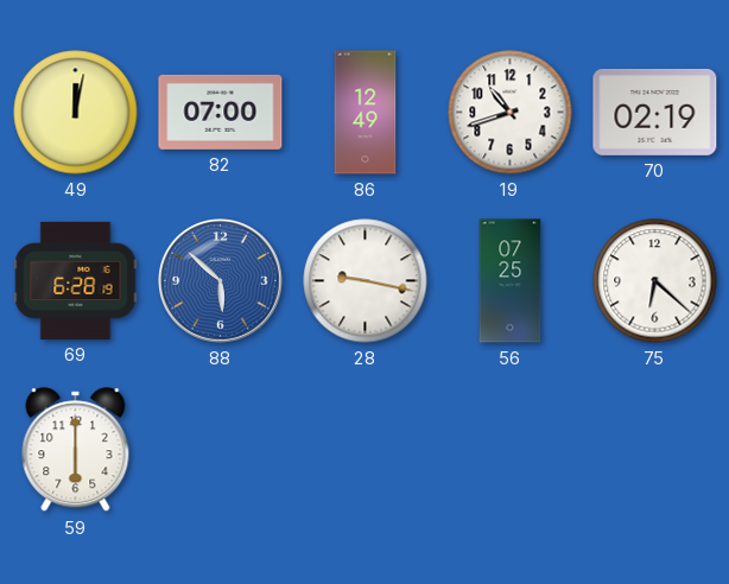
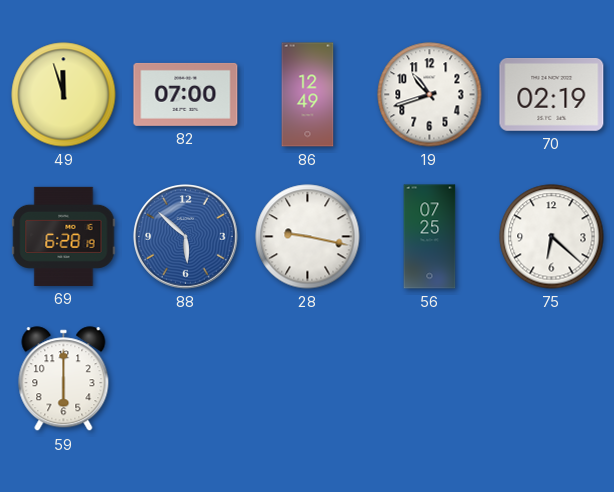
49: 12:02 -> 11:57
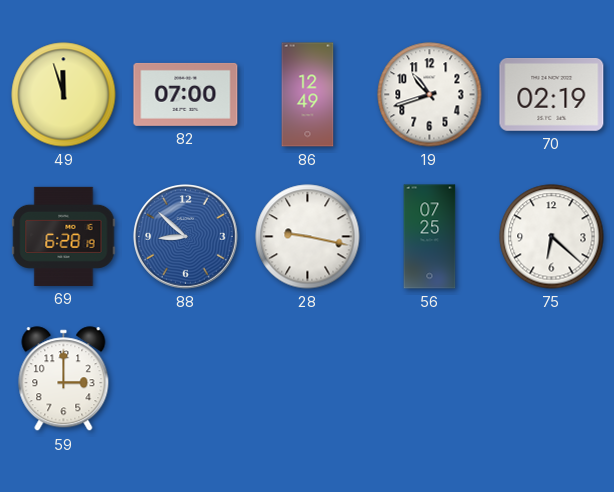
88: 5:52 -> 8:52
59: 6:00 -> 3:00
